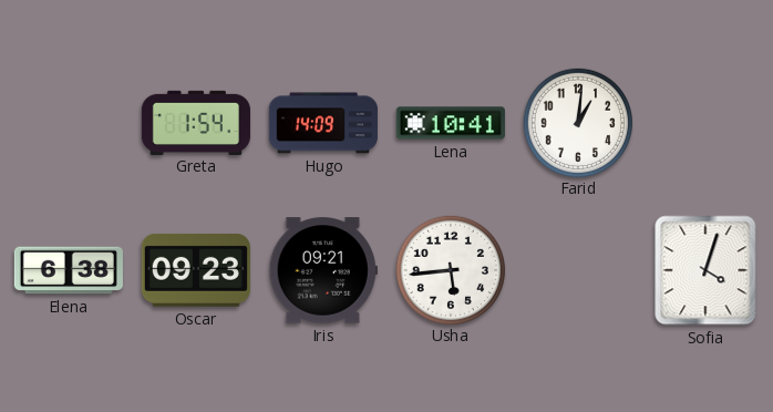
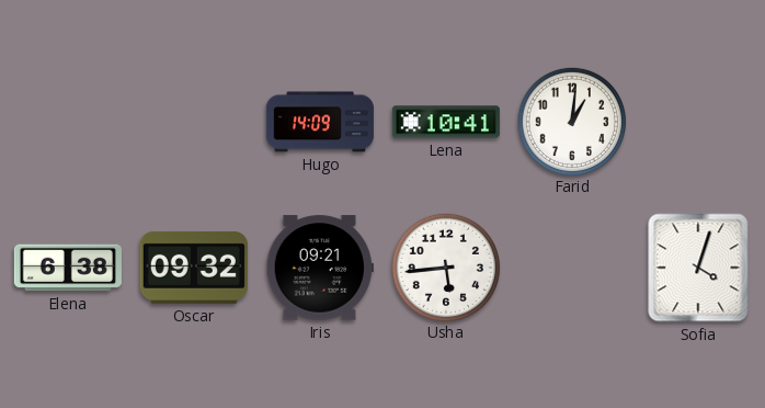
Greta: 1:54 -> none
Oscar: 09:23 -> 09:32
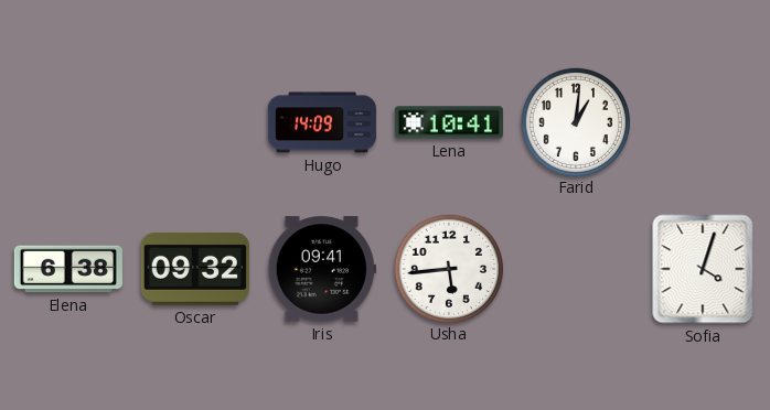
Iris: 09:21 -> 09:41
